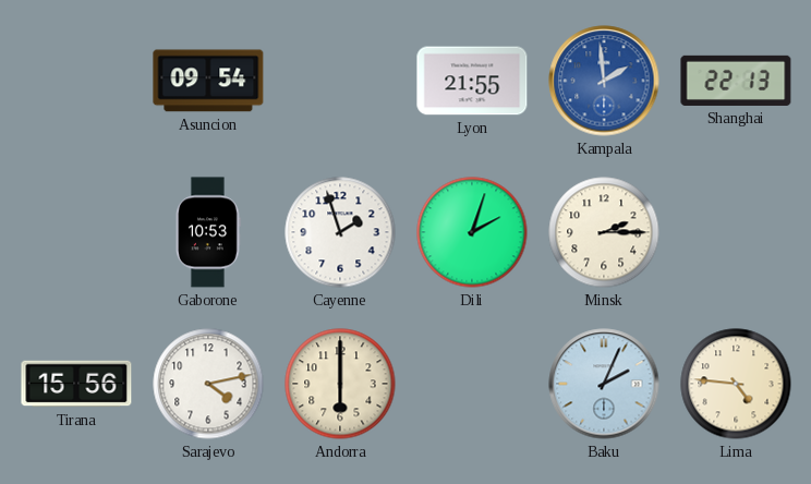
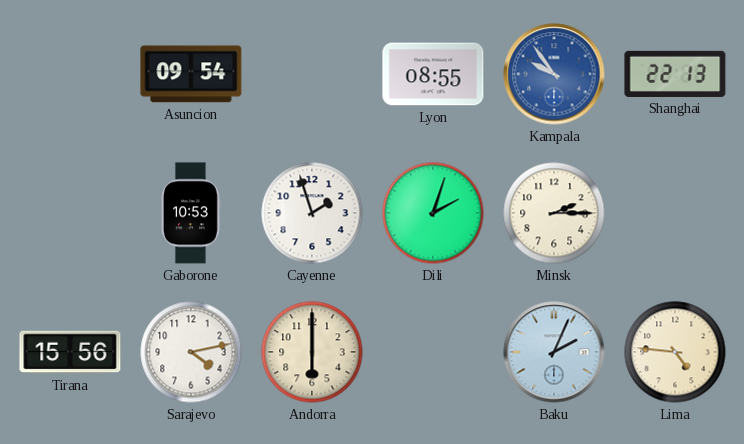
Lyon: 21:55 -> 08:55
Kampala: 1:59 -> 9:54
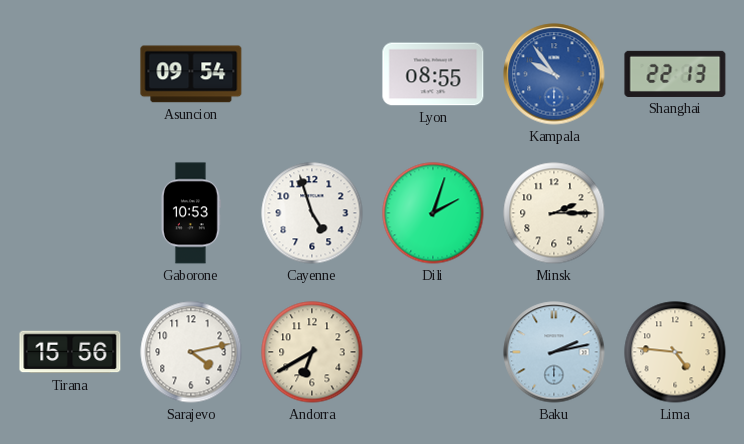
Cayenne: 1:57 -> 4:57
Andorra: 6:00 -> 6:40
Baku: 2:04 -> 2:13
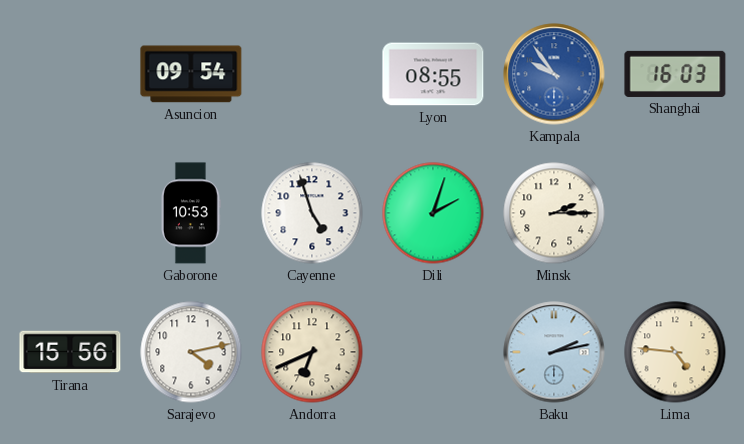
Shanghai: 22:13 -> 16:03
Andorra: 6:40 -> 6:41
